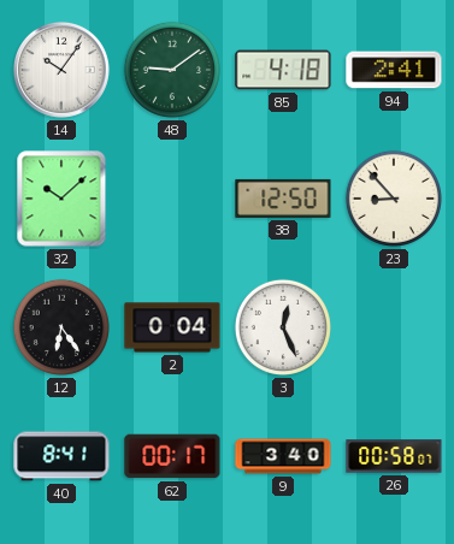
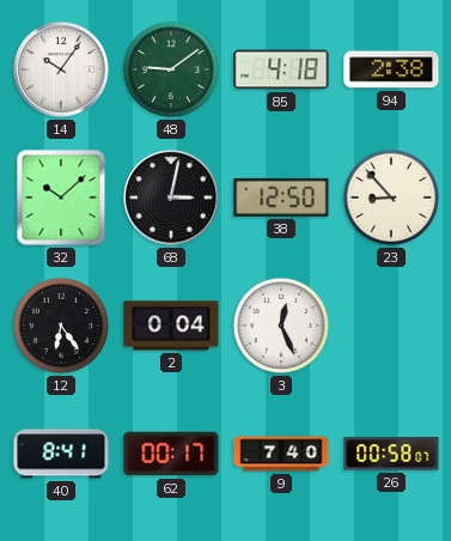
94: 2:41 -> 2:38
68: none -> 3:02
9: 3:40 -> 7:40
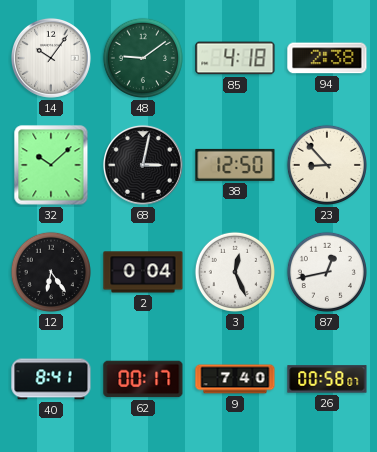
87: none -> 12:43
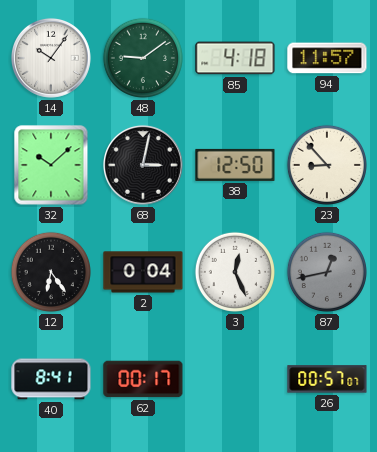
94: 2:38 -> 11:57
87 dial: white -> grey
9: 7:40 -> none
26: 00:58 -> 00:57
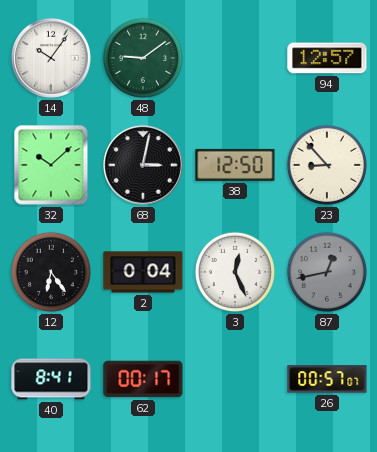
85: 4:18 -> none
94: 11:57 -> 12:57
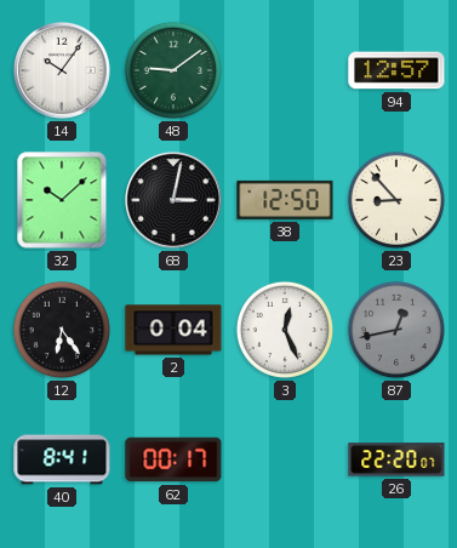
26: 00:57 -> 22:20
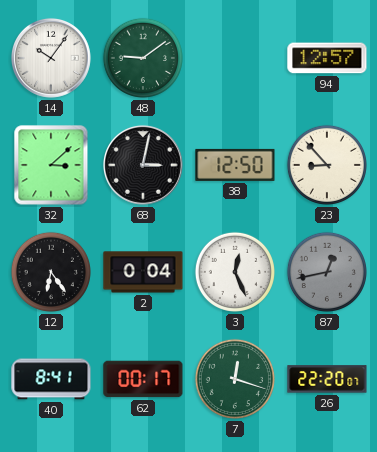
32: 10:08 -> 3:08
7: none -> 12:18
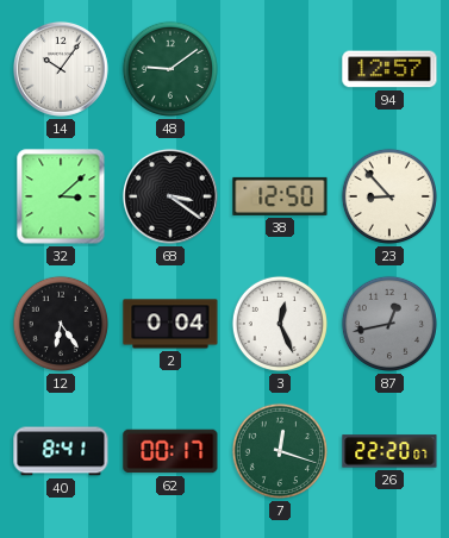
68: 3:02 -> 3:21
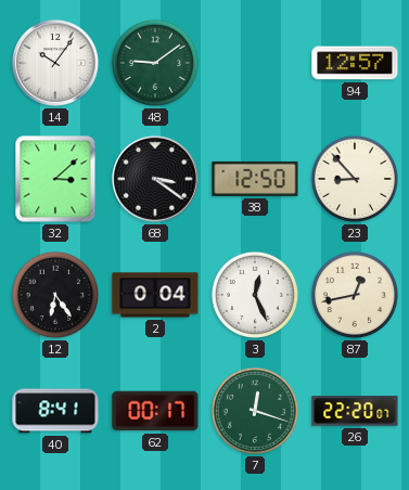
87 dial: grey -> cream
